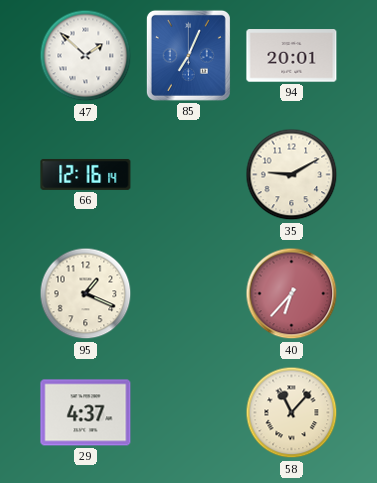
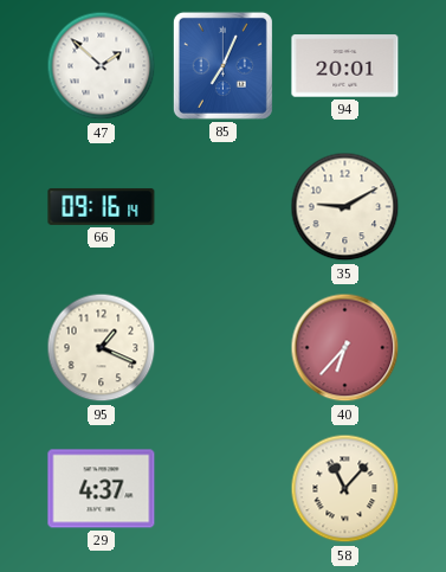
66: 12:16 -> 09:16
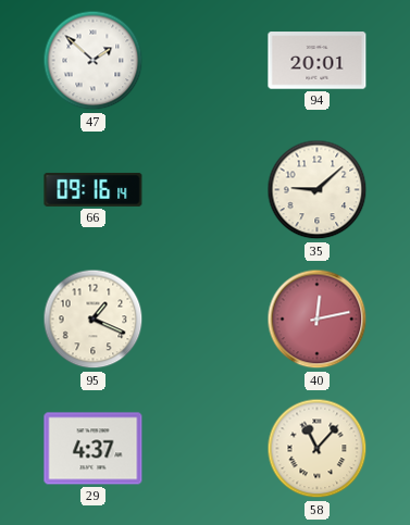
85: 7:04 -> none
35: 9:10 -> 9:08
40: 6:37 -> 12:13
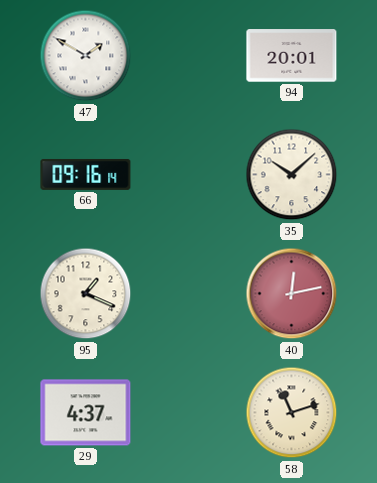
47: 1:52 -> 1:50
35: 9:08 -> 10:08
58: 11:07 -> 11:12
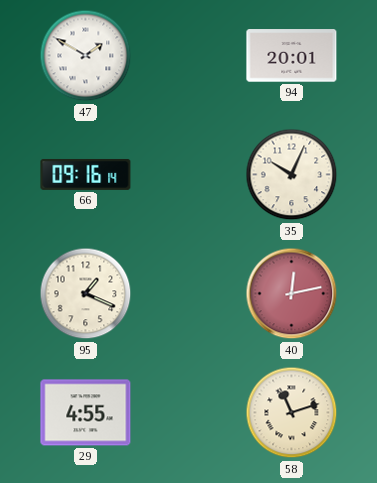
35: 10:08 -> 10:04
29: 4:37 -> 4:55
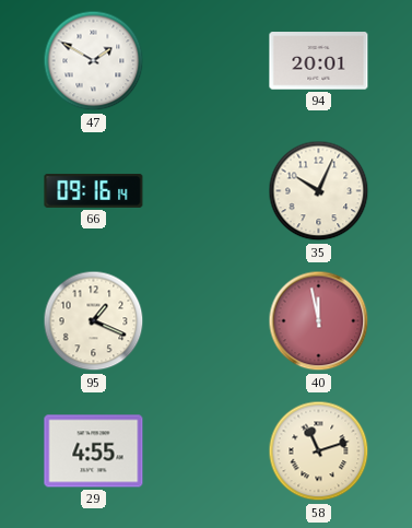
40: 12:13 -> 11:58
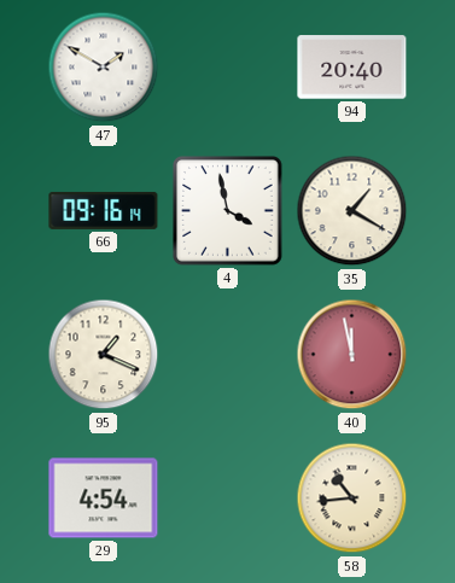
94: 20:01 -> 20:40
4: none -> 3:58
35: 10:04 -> 1:20
29: 4:55 -> 4:54
58: 11:12 -> 10:44
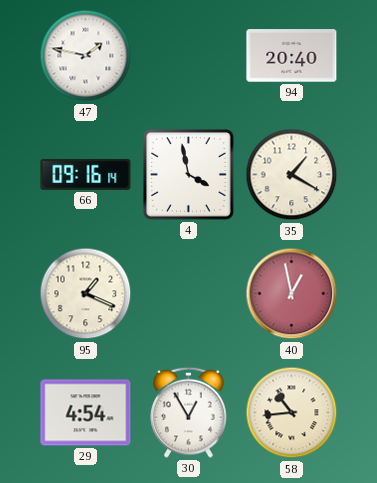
47: 1:50 -> 1:47
40: 11:58 -> 12:58
30: none -> 12:55
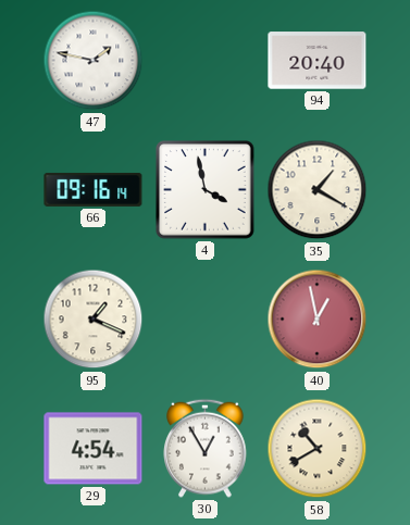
58: 10:44 -> 10:40
